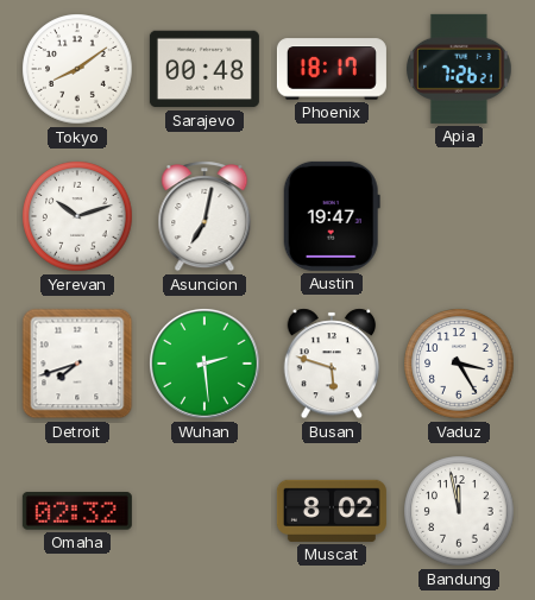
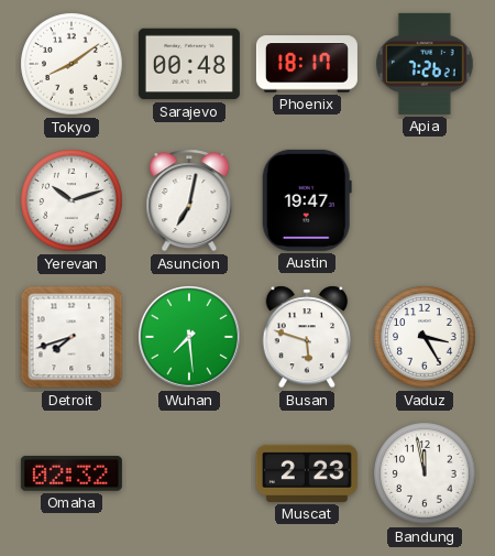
Wuhan: 2:29 -> 7:29
Muscat: 8:02 -> 2:23
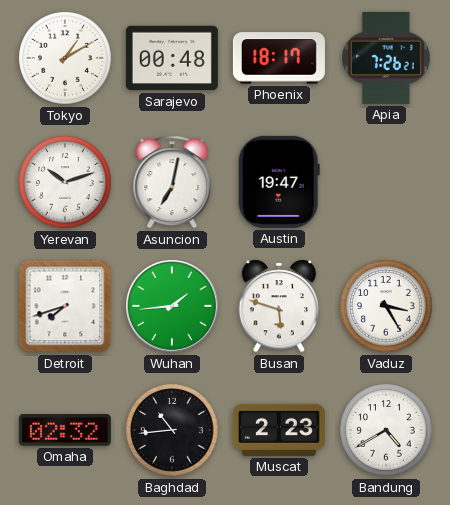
Tokyo: 8:09 -> 1:10
Wuhan: 7:29 -> 1:44
Baghdad: none -> 10:44
Bandung: 11:58 -> 4:40
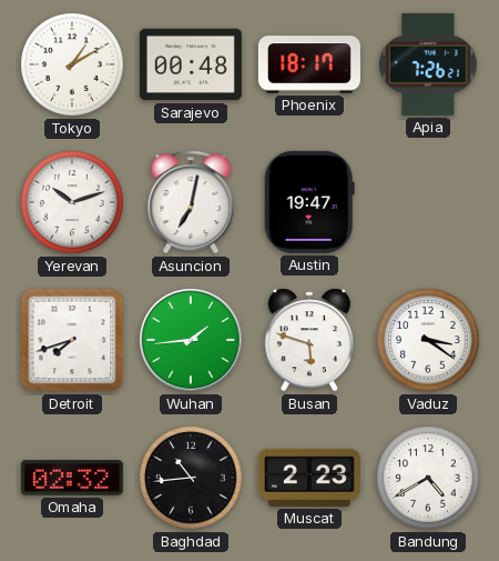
Vaduz: 3:25 -> 3:21
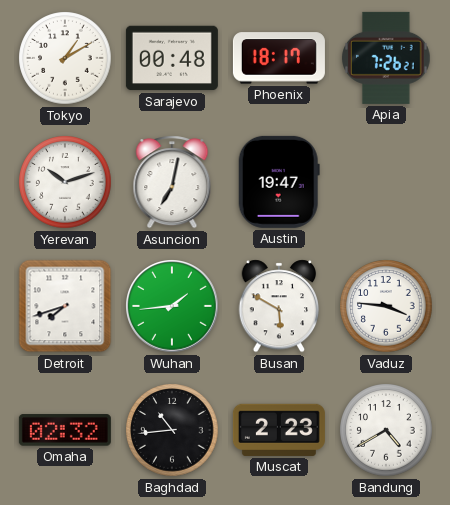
Busan: 5:48 -> 5:50
Vaduz: 3:21 -> 3:46
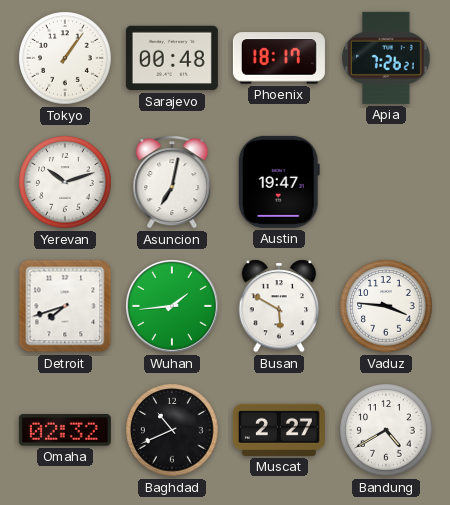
Tokyo: 1:10 -> 1:06
Baghdad: 10:44 -> 10:41
Muscat: 2:23 -> 2:27
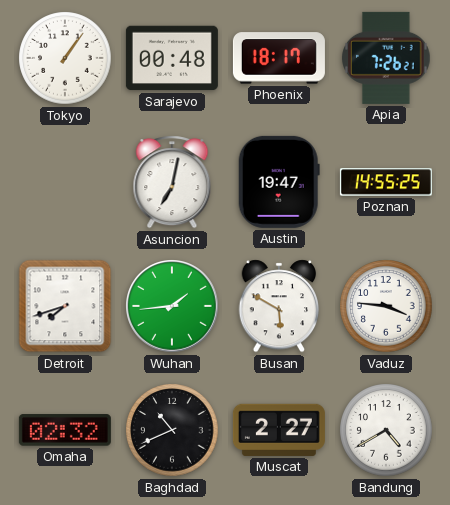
Yerevan: 10:12 -> none
Poznan: none -> 14:55
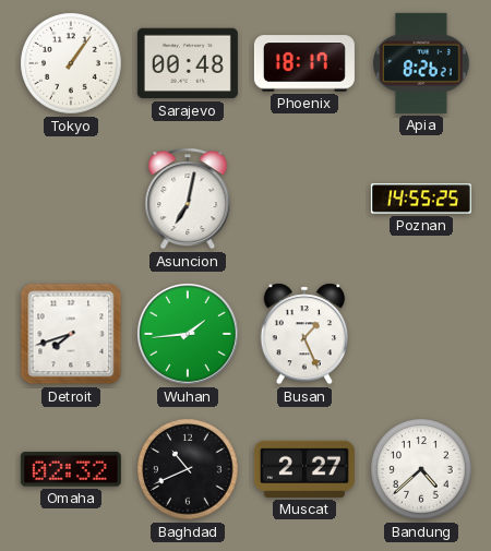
Apia: 7:26 -> 8:26
Austin: 19:47 -> none
Busan: 5:50 -> 1:26
Vaduz: 3:46 -> none
Bandung: 4:40 -> 4:38
